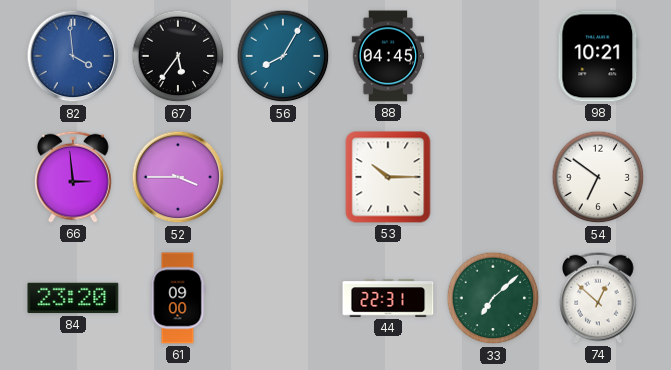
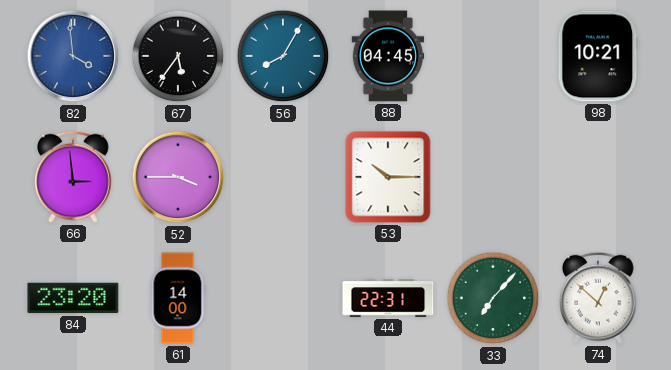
54: 6:51 -> none
61: 09:00 -> 14:00
33: 7:08 -> 7:07
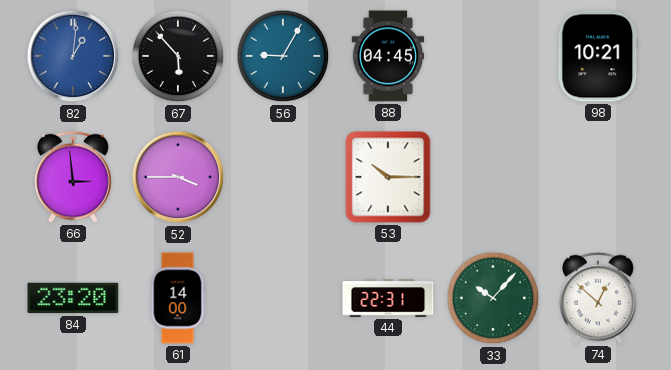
82: 3:59 -> 1:01
67: 5:36 -> 5:53
56: 8:05 -> 9:05
33: 7:07 -> 10:07
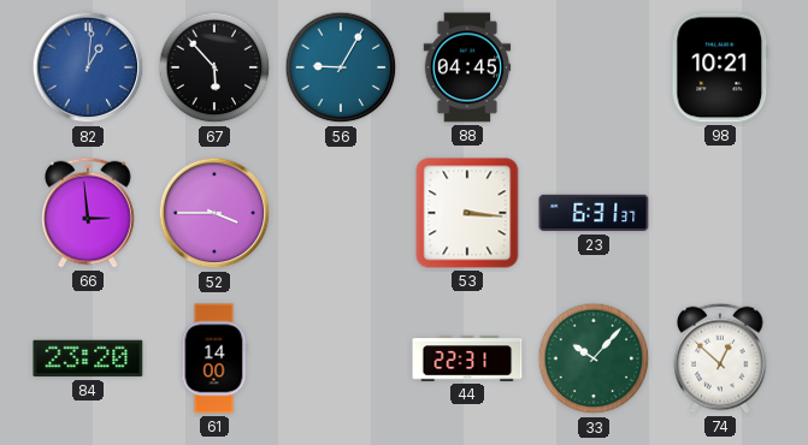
53: 10:15 -> 3:16
23: none -> 6:31
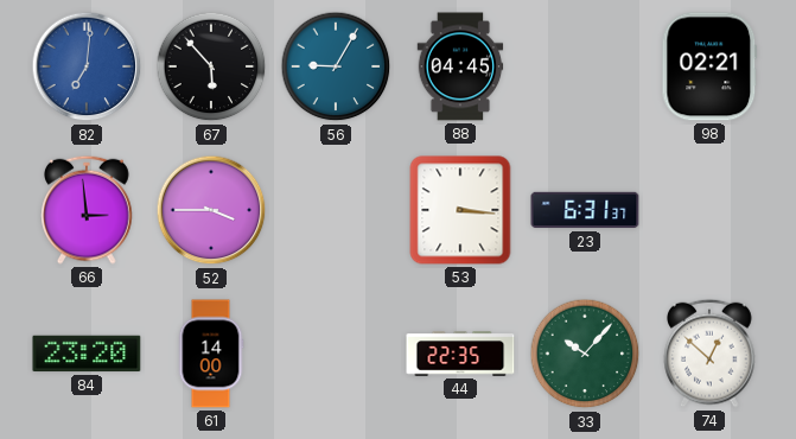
82: 1:01 -> 7:01
98: 10:21 -> 02:21
44: 22:31 -> 22:35
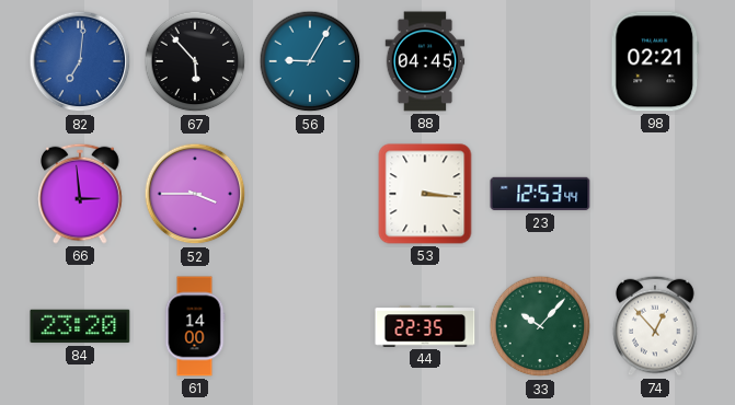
23: 6:31 -> 12:53
74: 12:52 -> 12:53
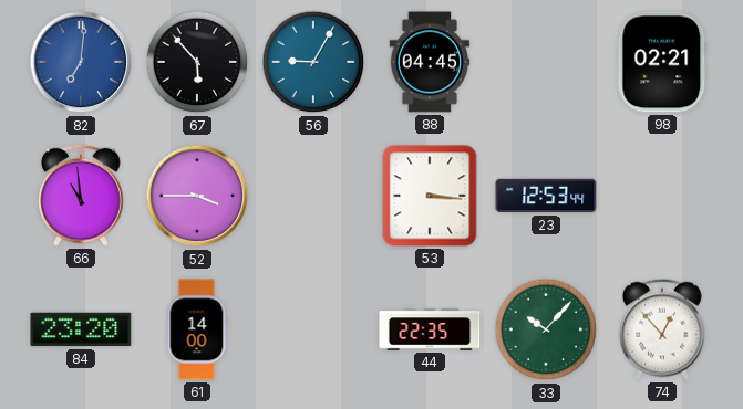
66: 2:59 -> 10:59
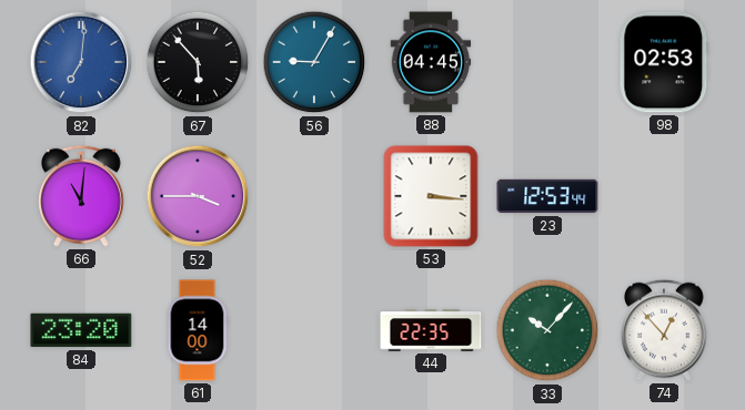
98: 02:21 -> 02:53
66: 10:59 -> 11:01
